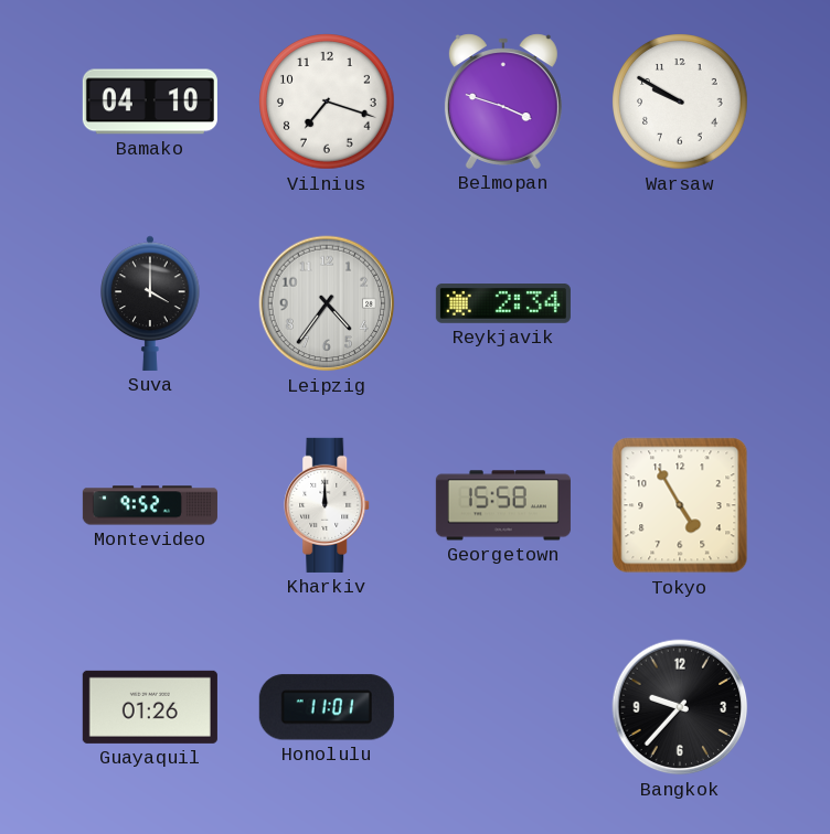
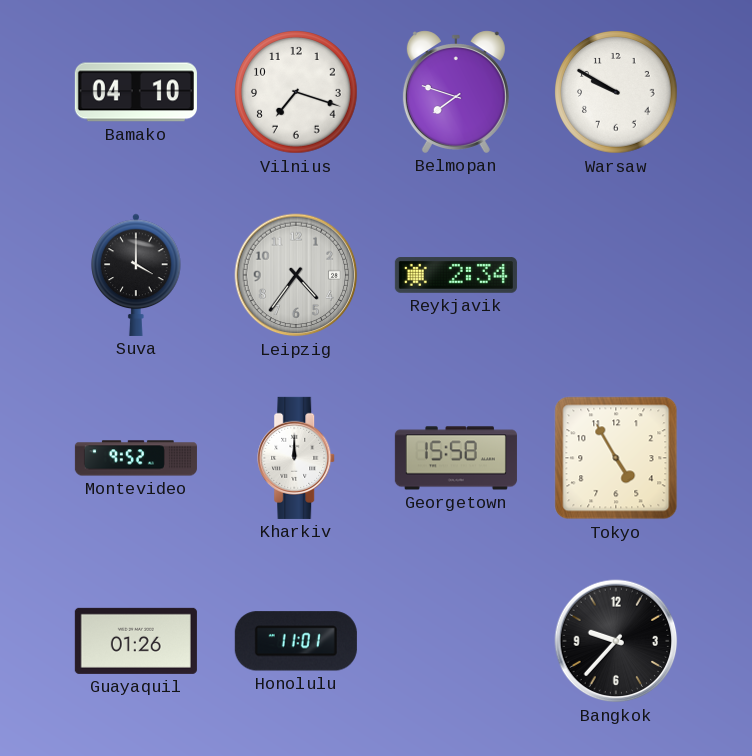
Belmopan: 3:48 -> 7:48
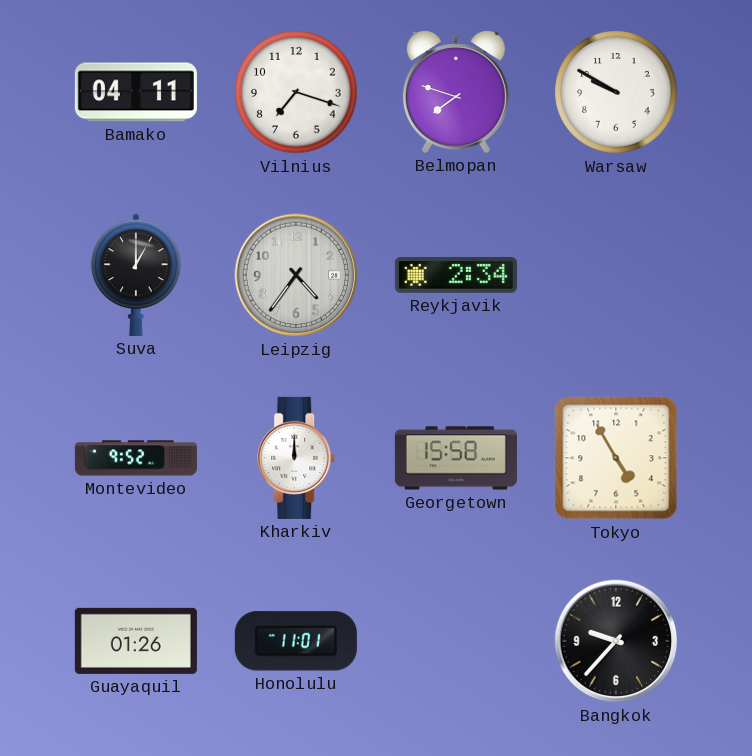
Bamako: 04:10 -> 04:11
Suva: 4:00 -> 1:00
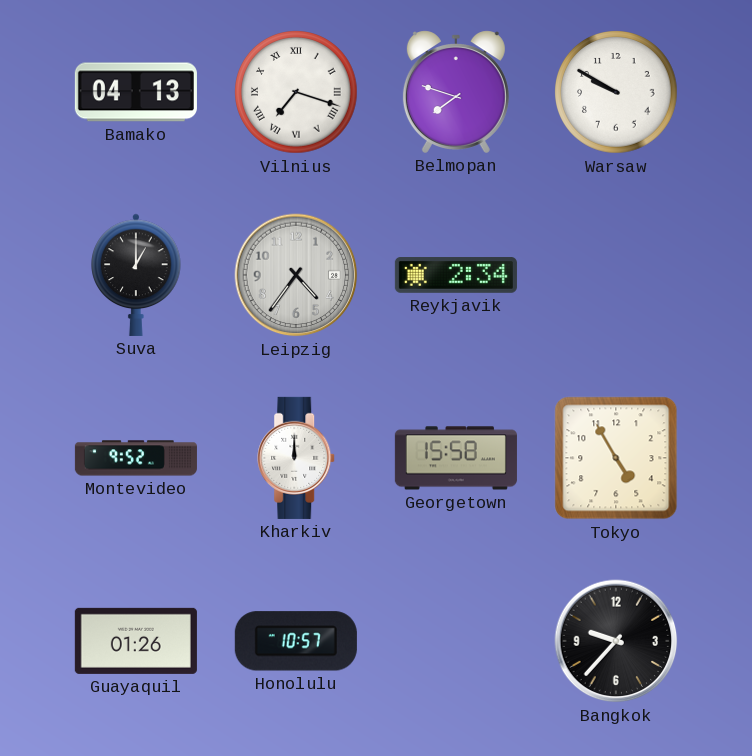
Bamako: 04:11 -> 04:13
Vilnius numerals: Arabic -> Roman
Honolulu: 11:01 -> 10:57
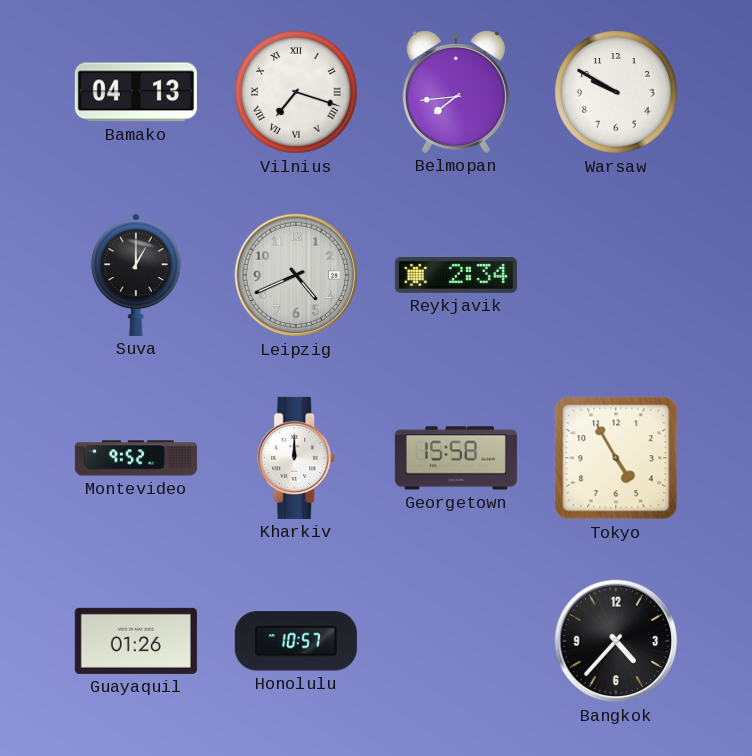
Belmopan: 7:48 -> 7:44
Leipzig: 4:36 -> 4:41
Bangkok: 9:37 -> 4:37
